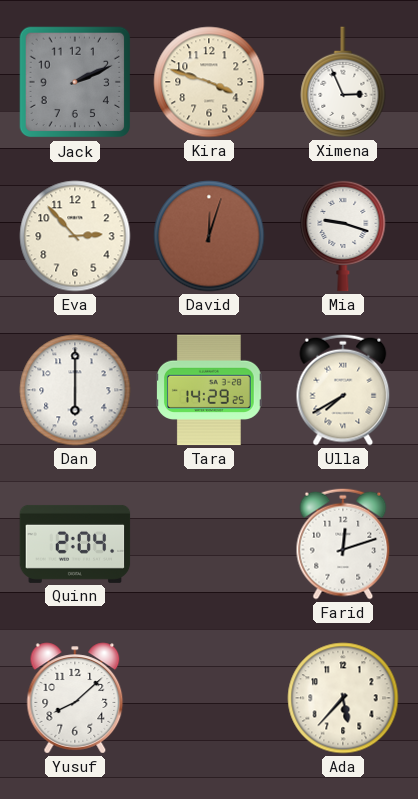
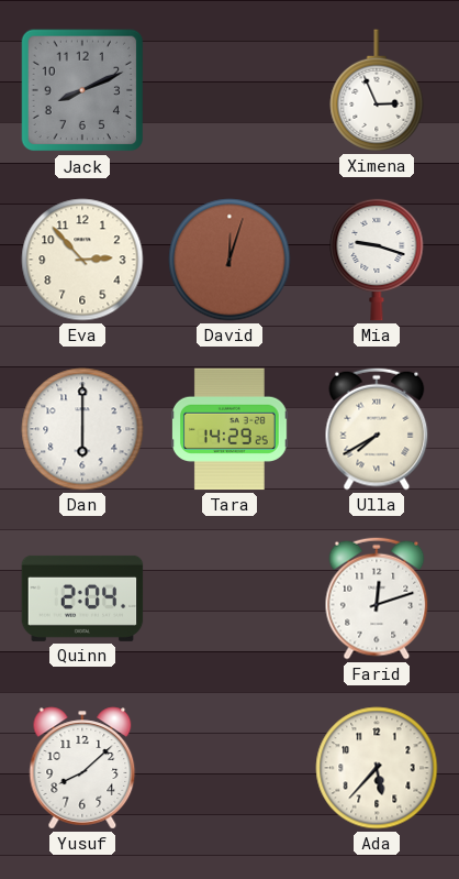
Jack: 2:11 -> 8:11
Kira: 3:48 -> none
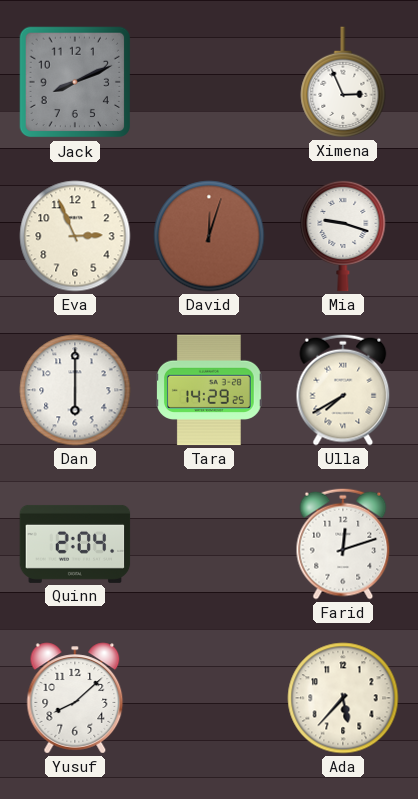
Eva: 2:53 -> 2:56
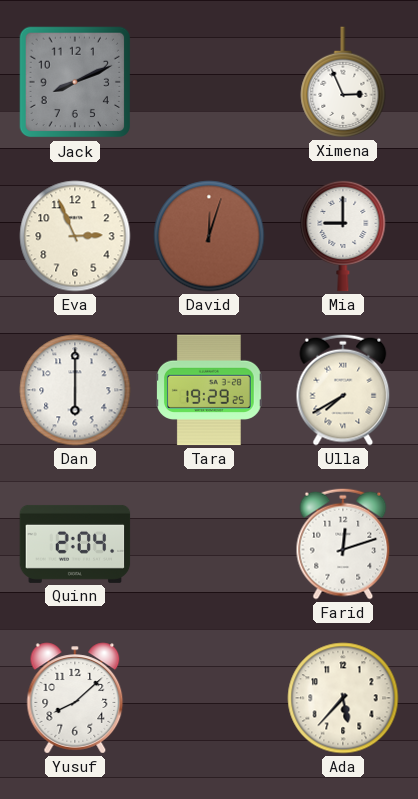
Mia: 9:18 -> 9:00
Tara: 14:29 -> 19:29
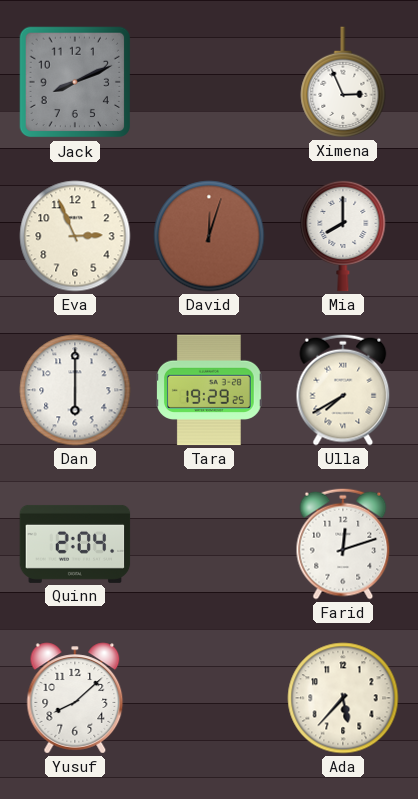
Mia: 9:00 -> 8:00
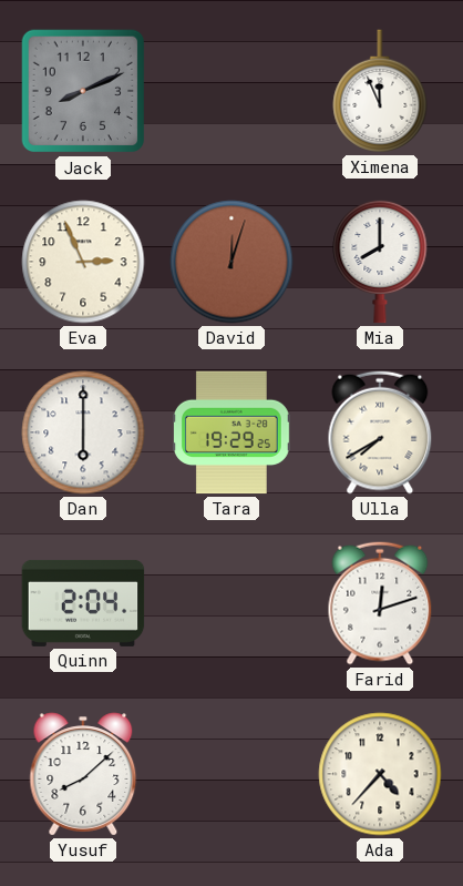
Ximena: 2:56 -> 11:56
Ada: 5:37 -> 4:37
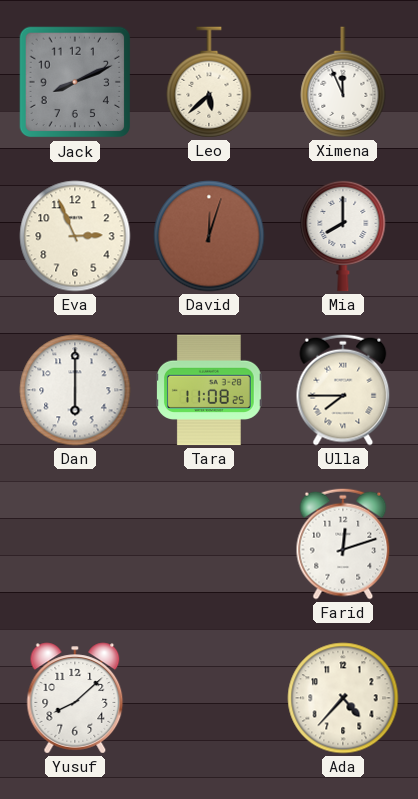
Leo: none -> 5:38
Tara: 19:29 -> 11:08
Ulla: 7:40 -> 7:45
Quinn: 2:04 -> none
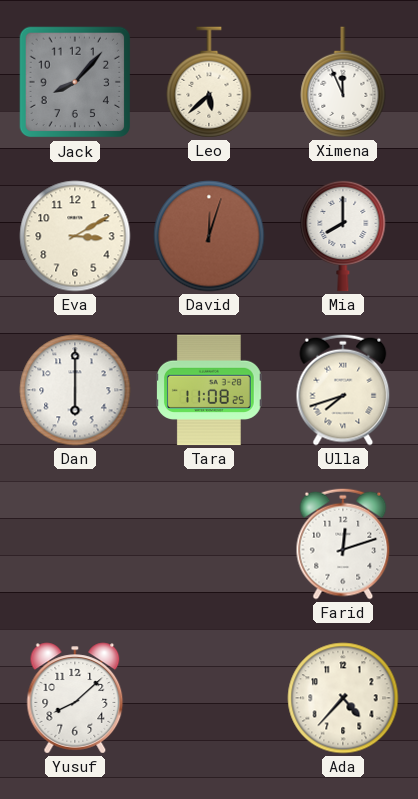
Jack: 8:11 -> 8:07
Eva: 2:56 -> 3:10
Ulla: 7:45 -> 7:42
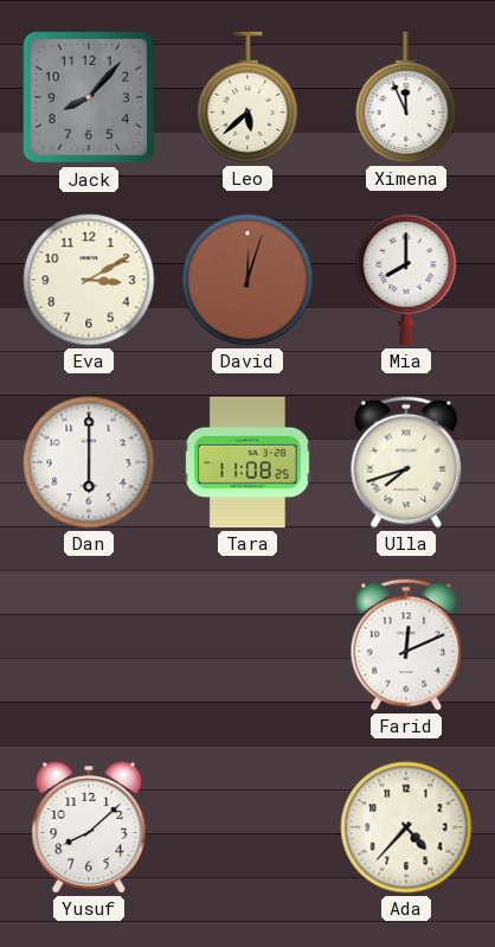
Farid: 12:12 -> 12:11
